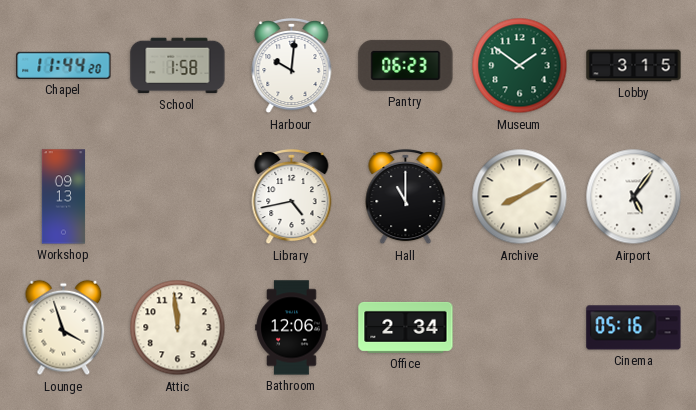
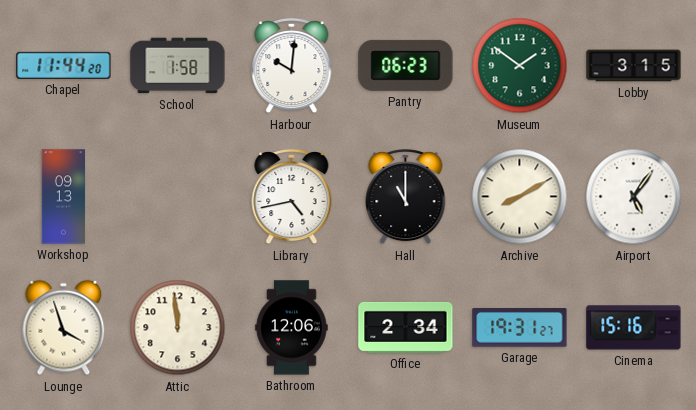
Garage: none -> 19:31
Cinema: 05:16 -> 15:16
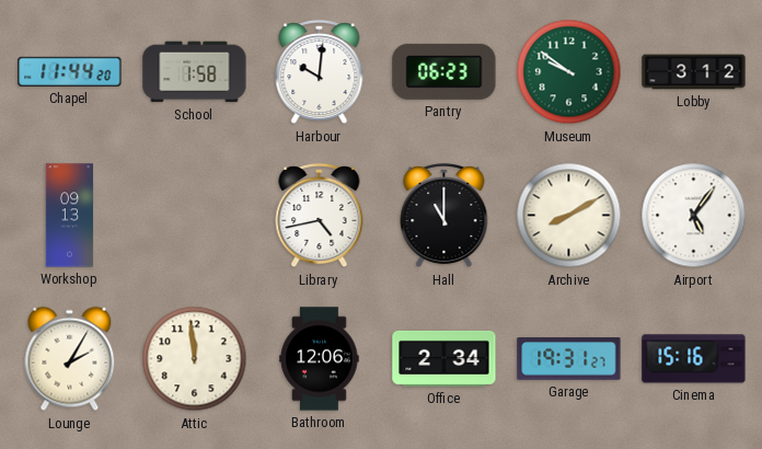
Museum: 1:51 -> 9:51
Lobby: 3:15 -> 3:12
Lounge: 3:57 -> 2:05
